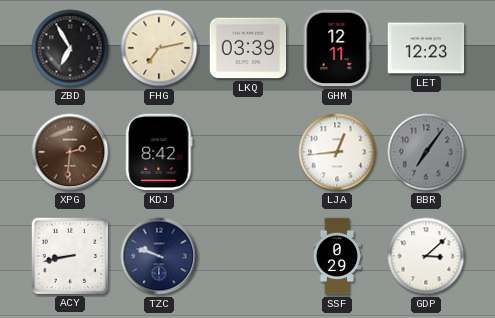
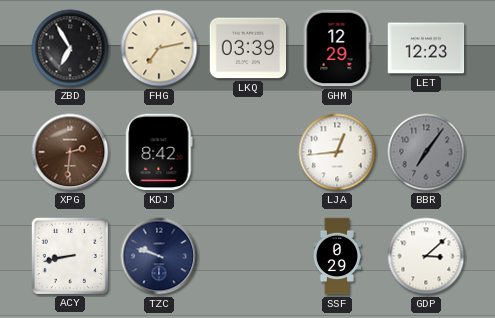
GHM: 12:11 -> 12:29
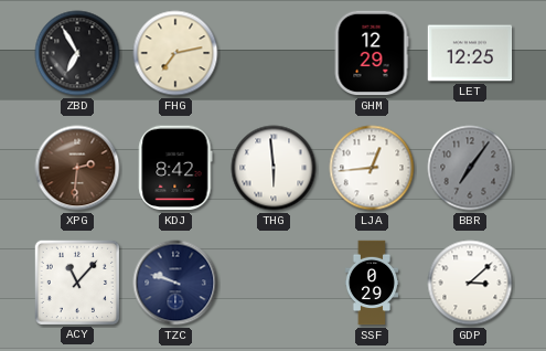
LKQ: 03:39 -> none
LET: 12:23 -> 12:25
THG: none -> 5:59
ACY: 8:43 -> 11:07
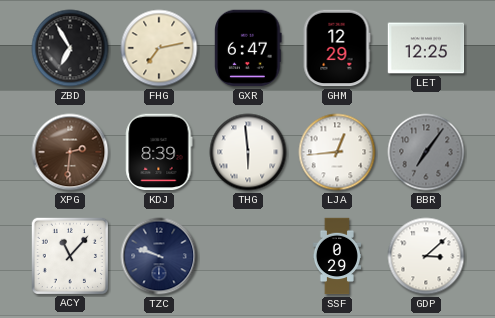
GXR: none -> 6:47
KDJ: 8:42 -> 8:39
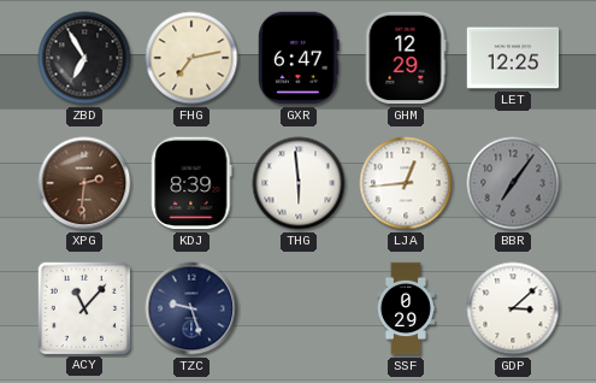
TZC: 9:48 -> 9:27
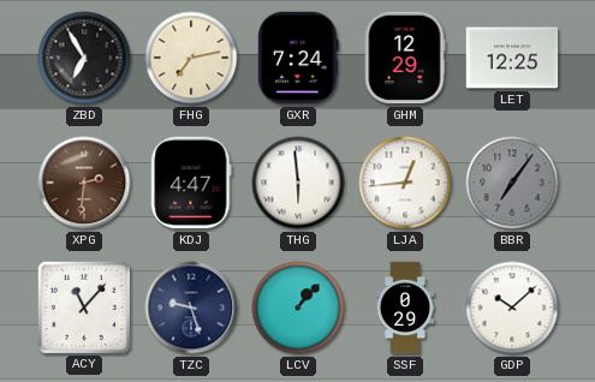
GXR: 6:47 -> 7:24
KDJ: 8:39 -> 4:47
LCV: none -> 1:07
GDP: 3:08 -> 10:08
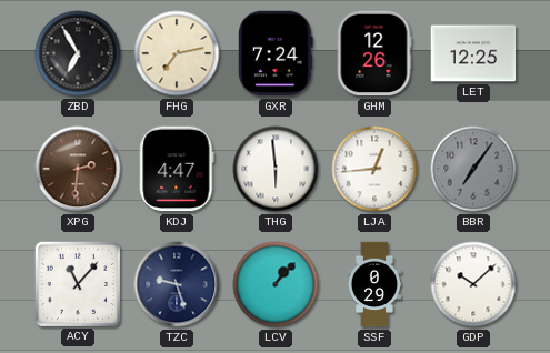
GHM: 12:29 -> 12:26
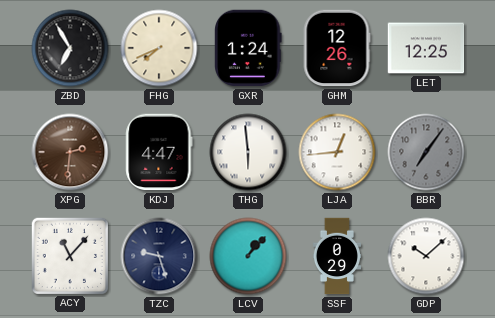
FHG: 7:13 -> 7:41
GXR: 7:24 -> 1:24
